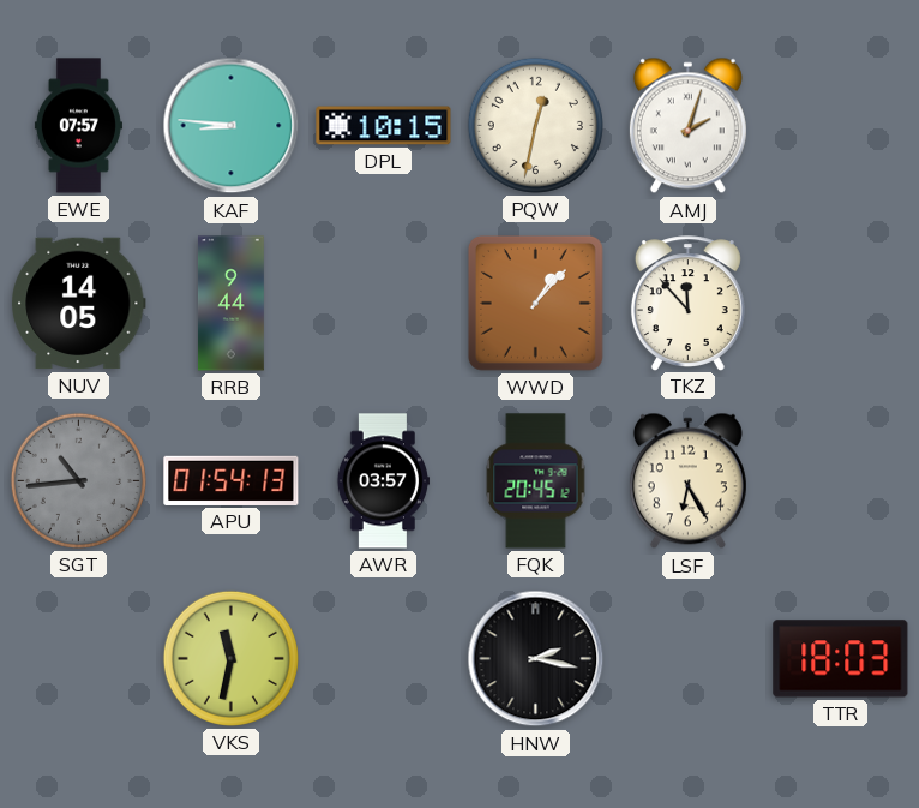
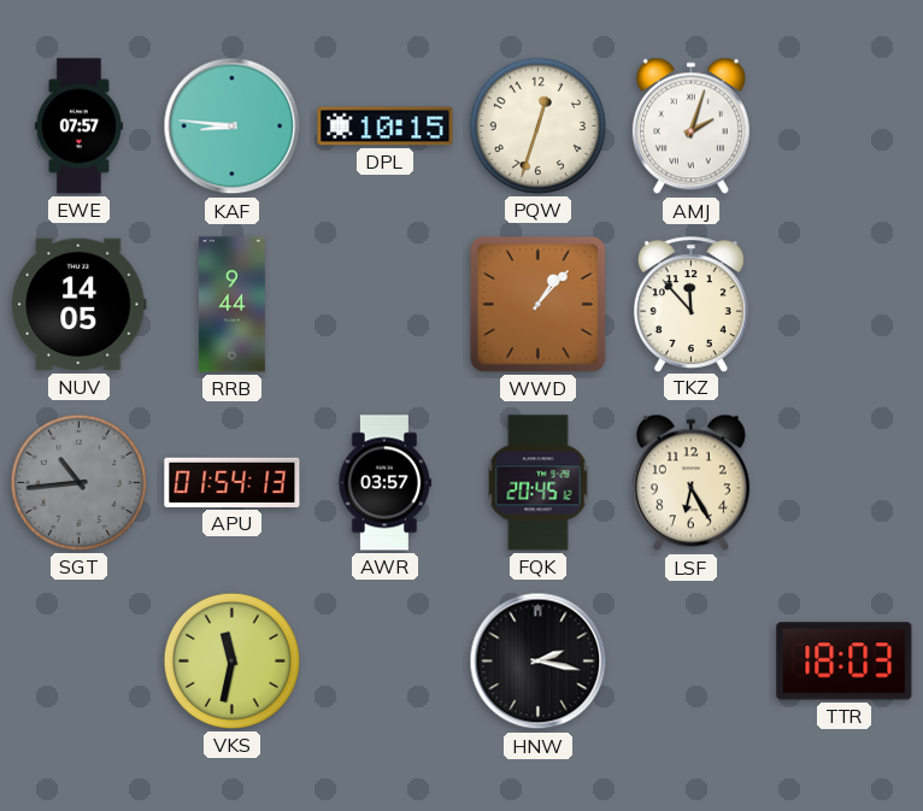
PQW: 12:32 -> 12:33
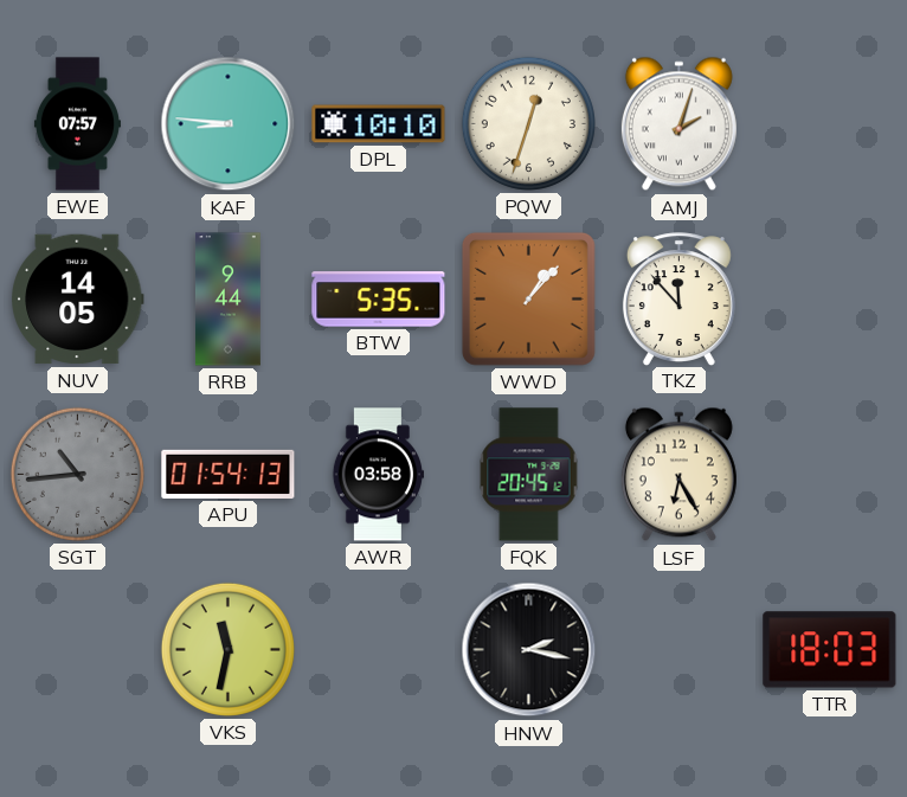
DPL: 10:15 -> 10:10
BTW: none -> 5:35
AWR: 03:57 -> 03:58
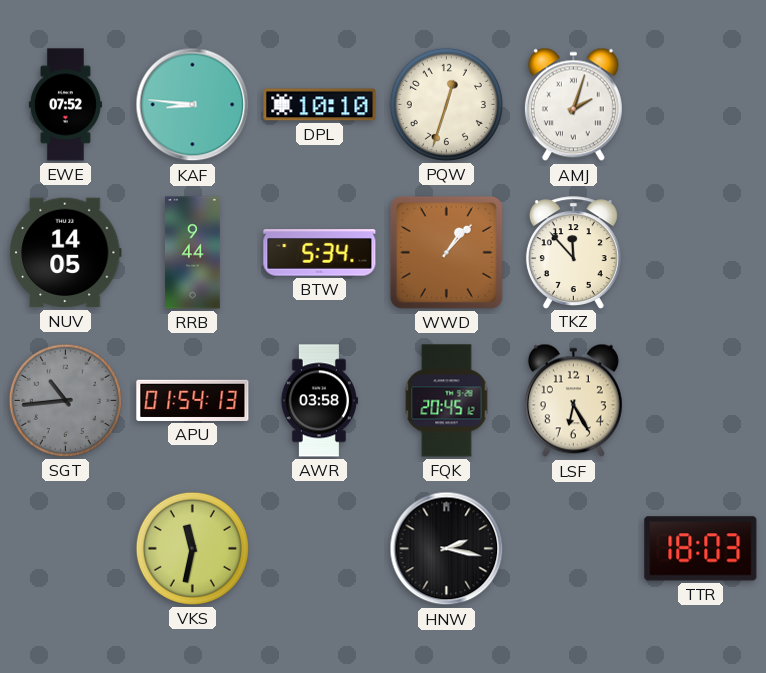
EWE: 07:57 -> 07:52
BTW: 5:35 -> 5:34
